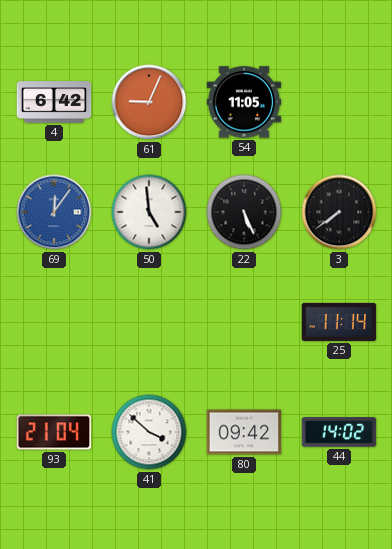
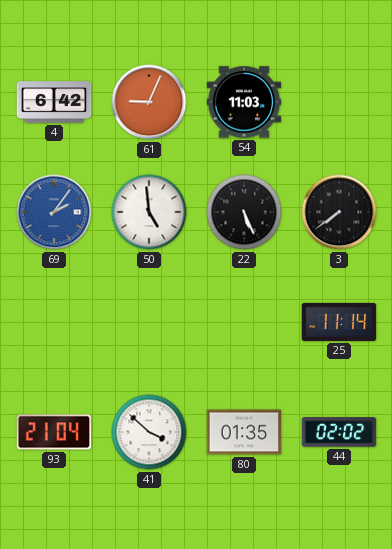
54: 11:05 -> 11:03
69: 12:06 -> 2:06
80: 09:42 -> 01:35
44: 14:02 -> 02:02
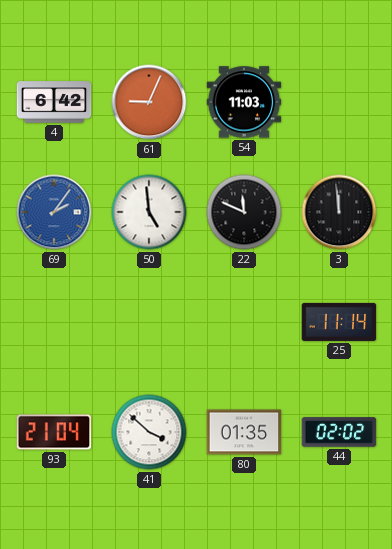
22: 5:26 -> 11:49
3: 7:39 -> 11:59
